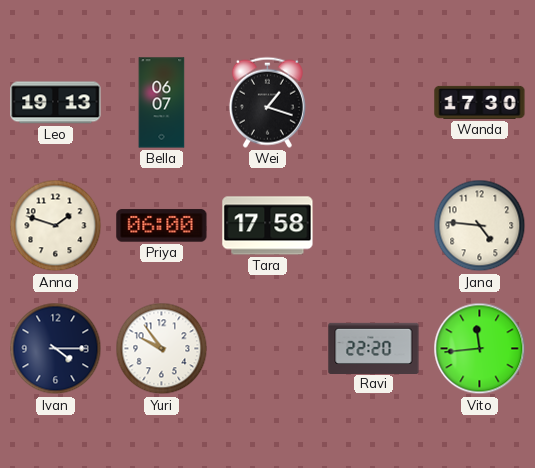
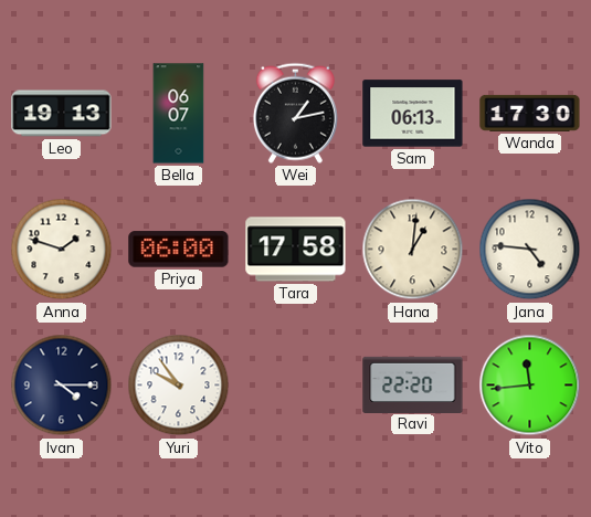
Wei: 1:18 -> 1:13
Sam: none -> 06:13
Hana: none -> 1:01
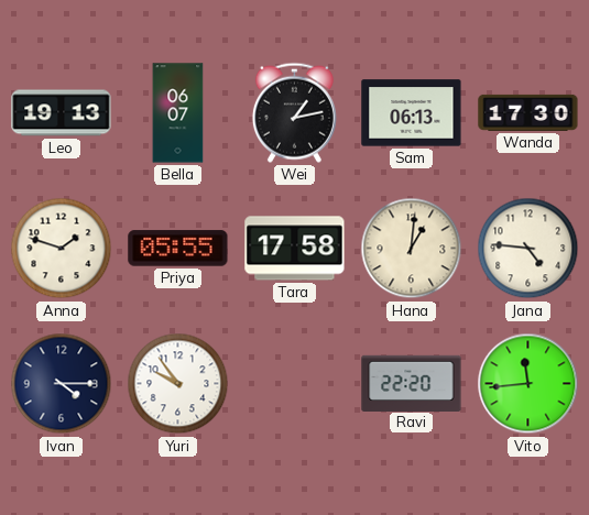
Priya: 06:00 -> 05:55
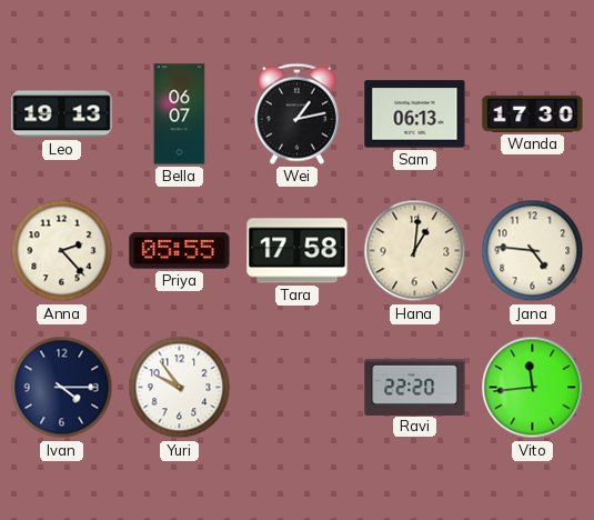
Anna: 1:48 -> 2:23
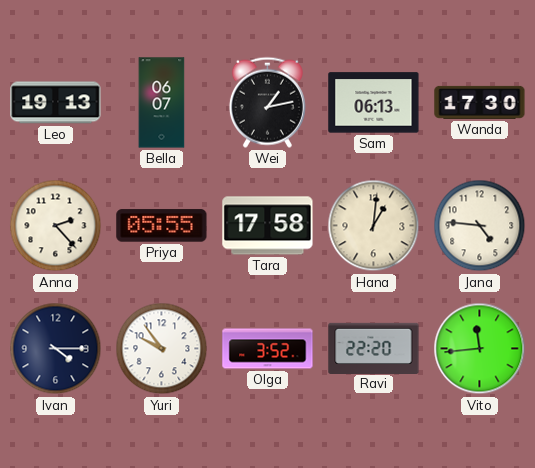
Olga: none -> 3:52
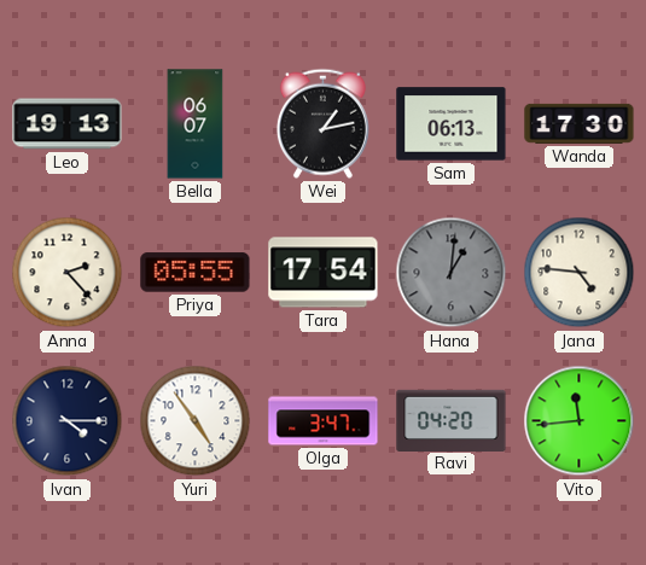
Tara: 17:58 -> 17:54
Hana dial: cream -> grey
Yuri: 9:54 -> 4:54
Olga: 3:52 -> 3:47
Ravi: 22:20 -> 04:20
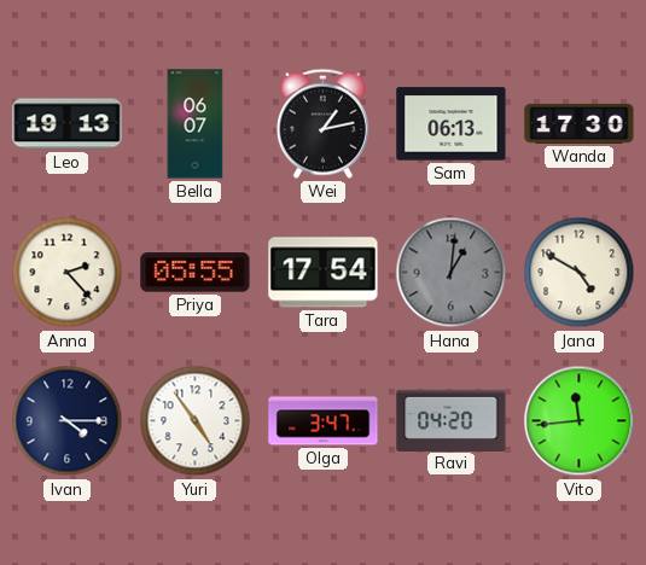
Jana: 4:46 -> 4:50
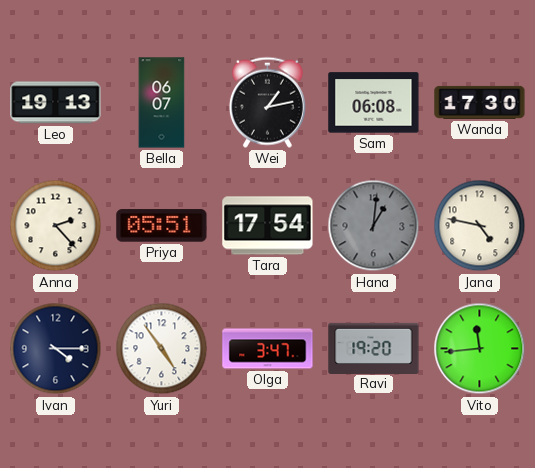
Sam: 06:13 -> 06:08
Priya: 05:55 -> 05:51
Jana: 4:50 -> 4:47
Ravi: 04:20 -> 19:20
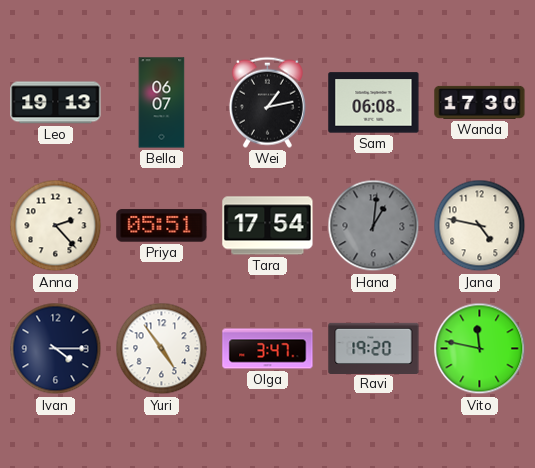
Vito: 11:44 -> 11:47
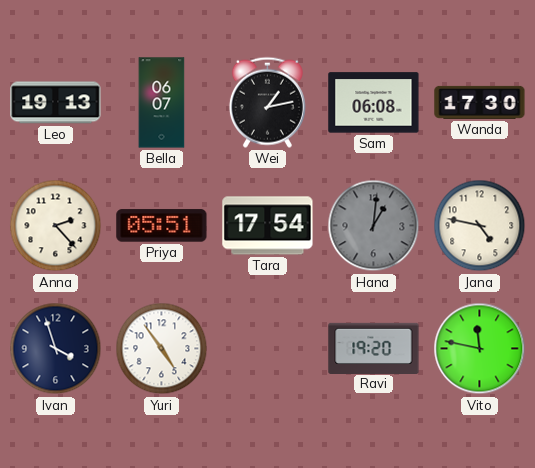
Ivan: 4:15 -> 3:57
Olga: 3:47 -> none
